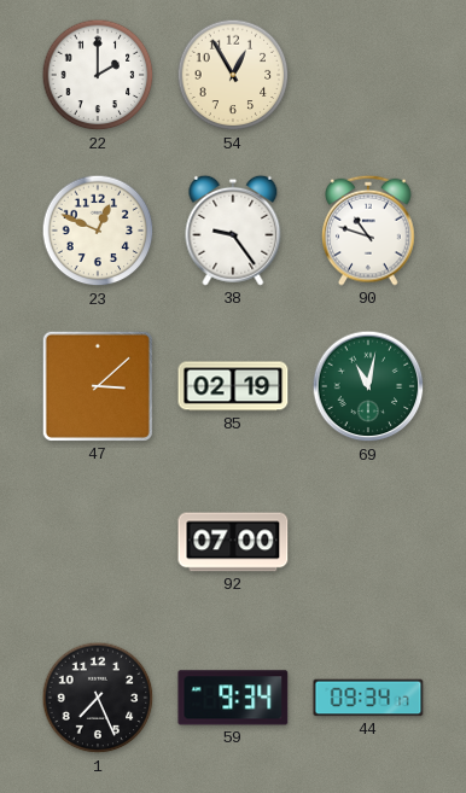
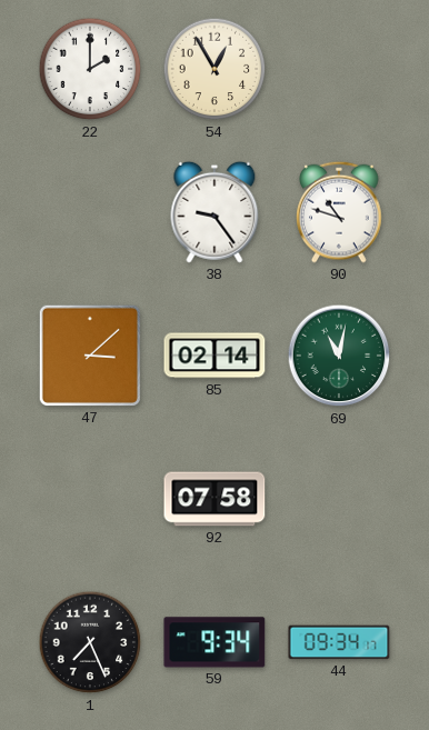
23: 12:49 -> none
85: 02:19 -> 02:14
92: 07:00 -> 07:58
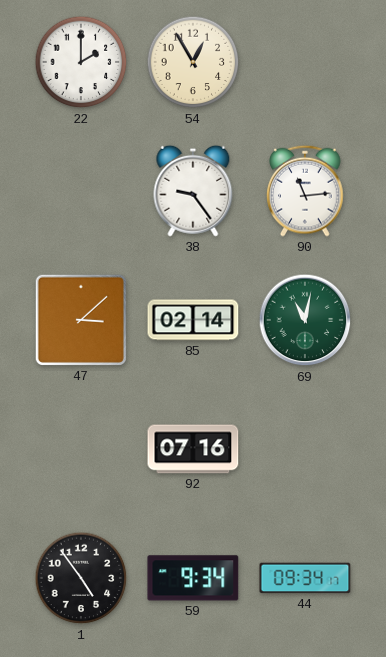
90: 10:48 -> 11:14
92: 07:58 -> 07:16
1: 7:26 -> 4:54
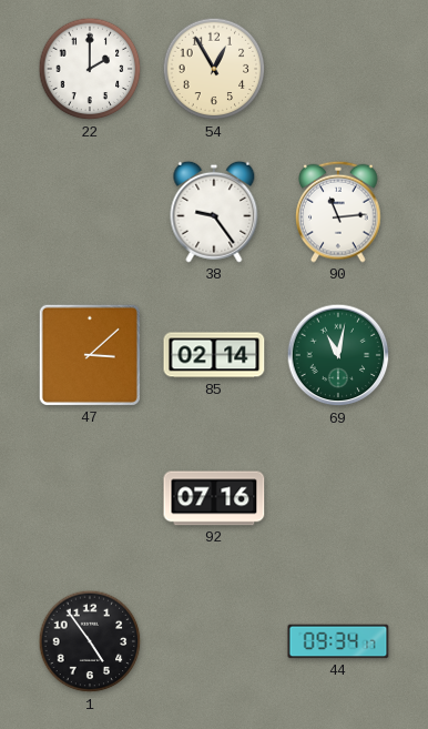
59: 9:34 -> none
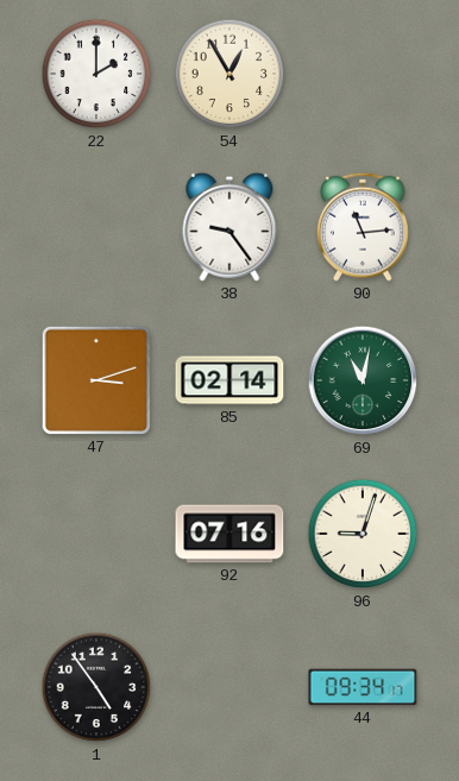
47: 3:08 -> 3:12
96: none -> 9:03
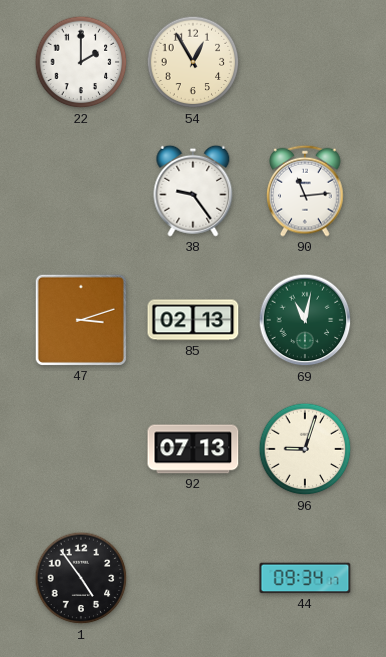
85: 02:14 -> 02:13
92: 07:16 -> 07:13
